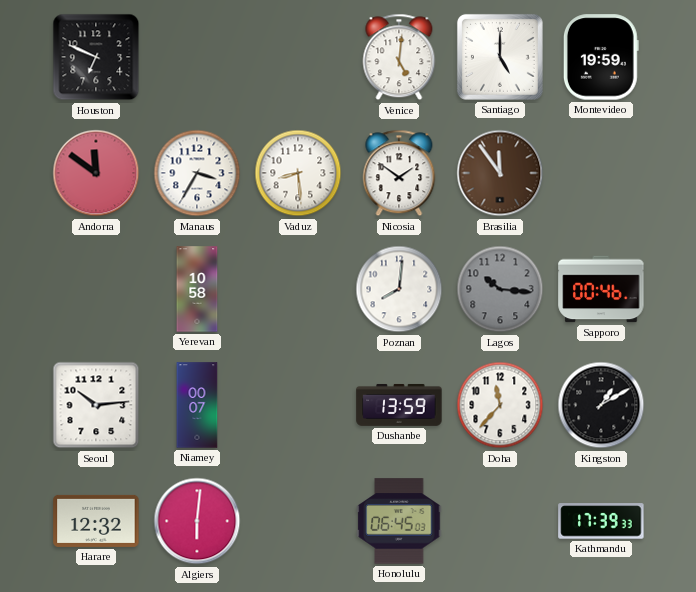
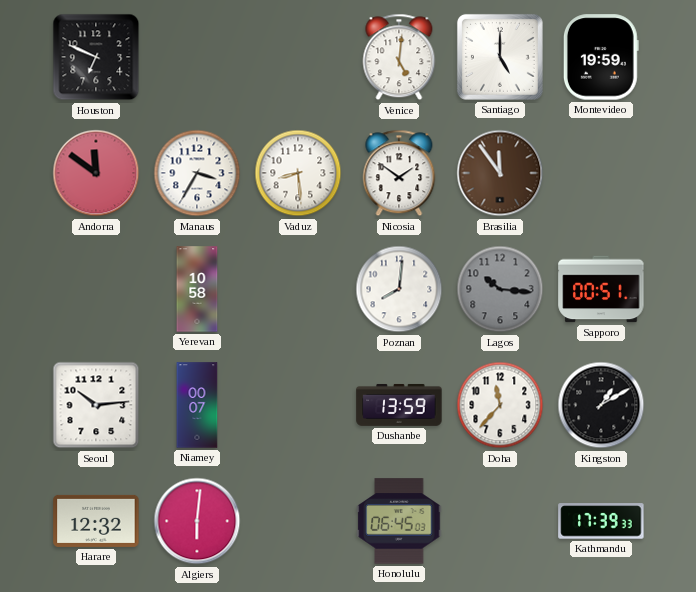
Sapporo: 00:46 -> 00:51
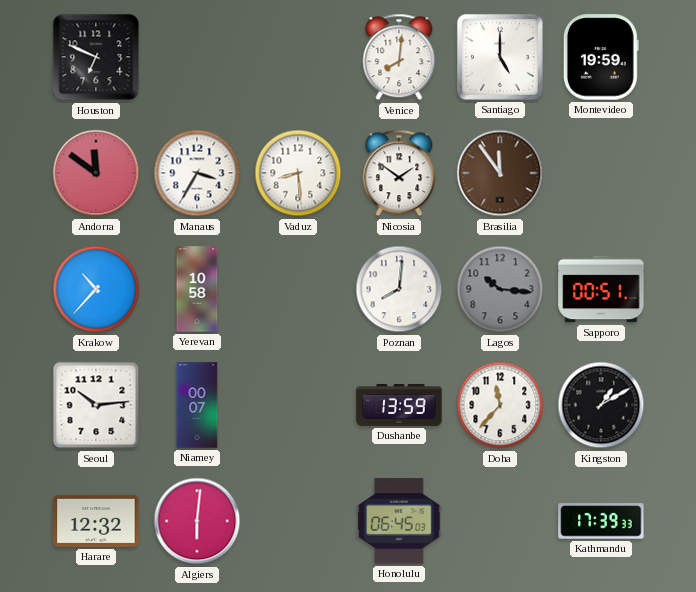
Venice: 5:01 -> 8:01
Krakow: none -> 10:37
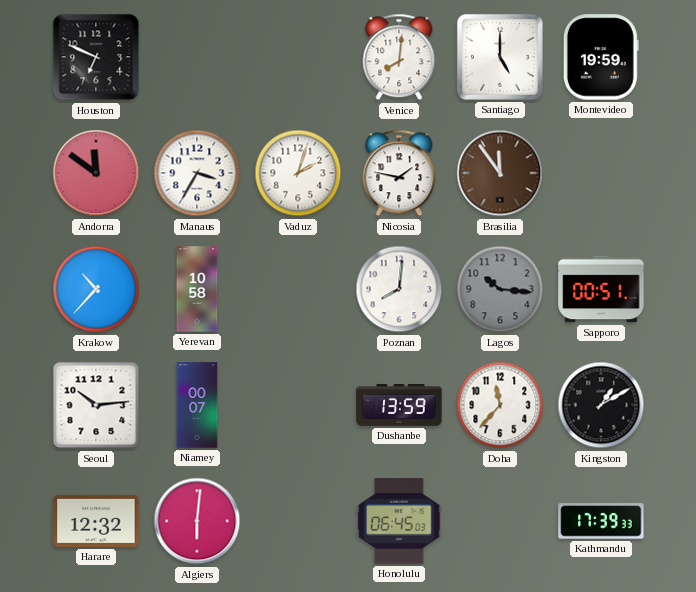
Vaduz: 8:29 -> 2:03
Nicosia: 1:51 -> 1:47
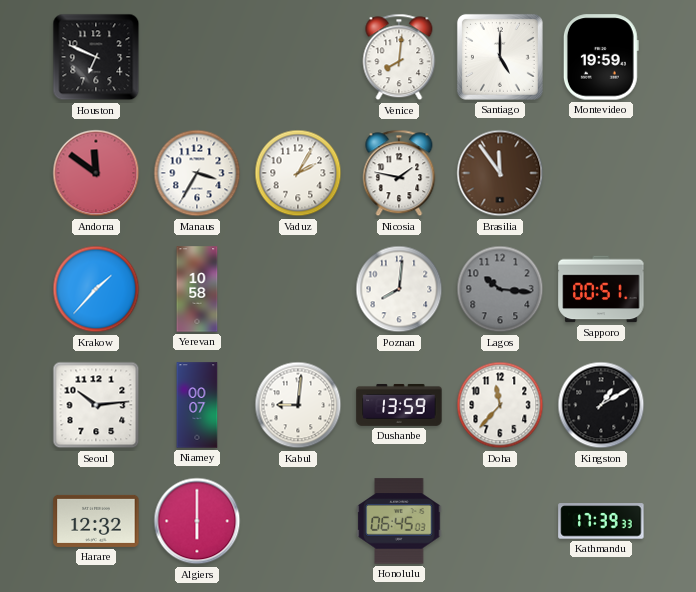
Vaduz: 2:03 -> 2:05
Krakow: 10:37 -> 1:37
Kabul: none -> 9:01
Algiers: 6:01 -> 6:00
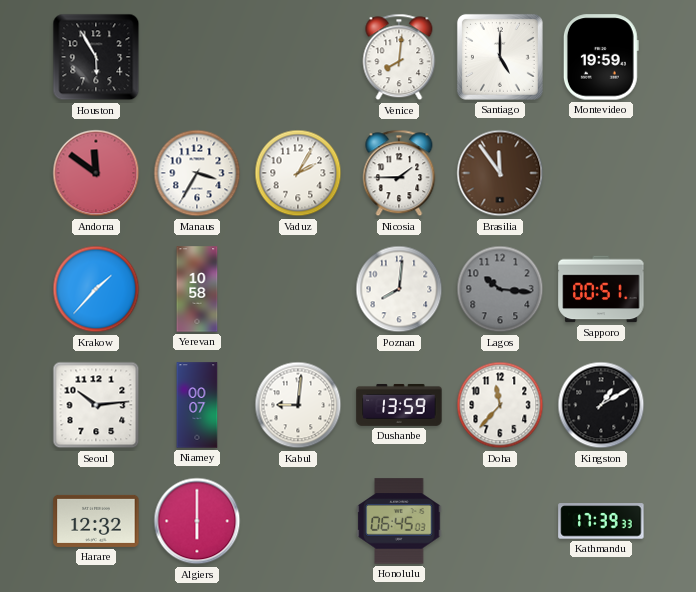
Houston: 6:49 -> 5:55
Nicosia: 1:47 -> 1:45
